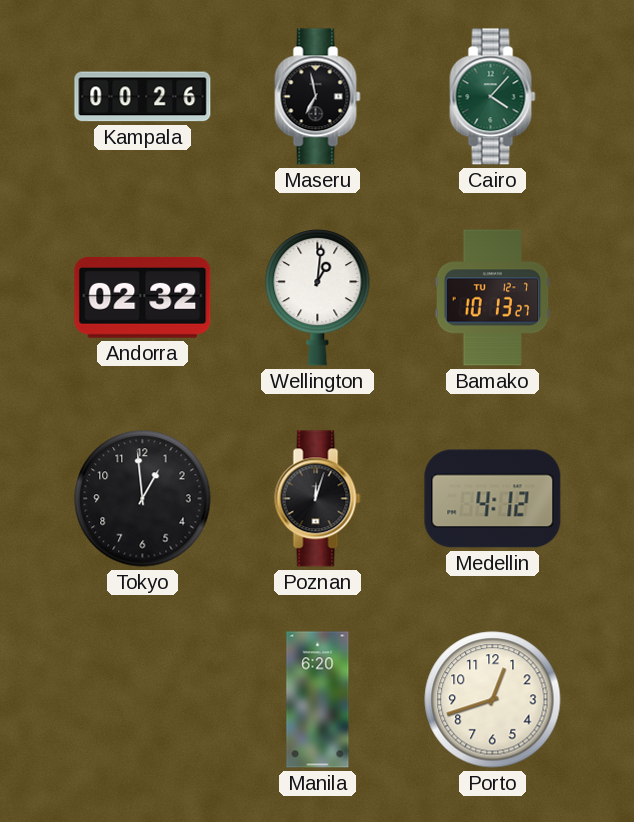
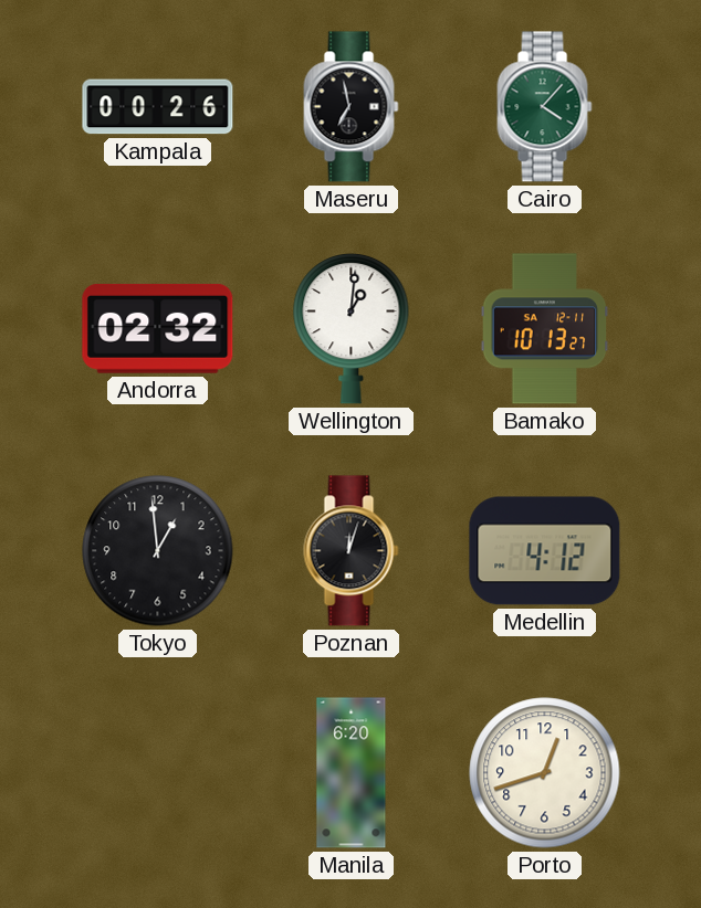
Bamako date: TU 12-7 -> SA 12-11
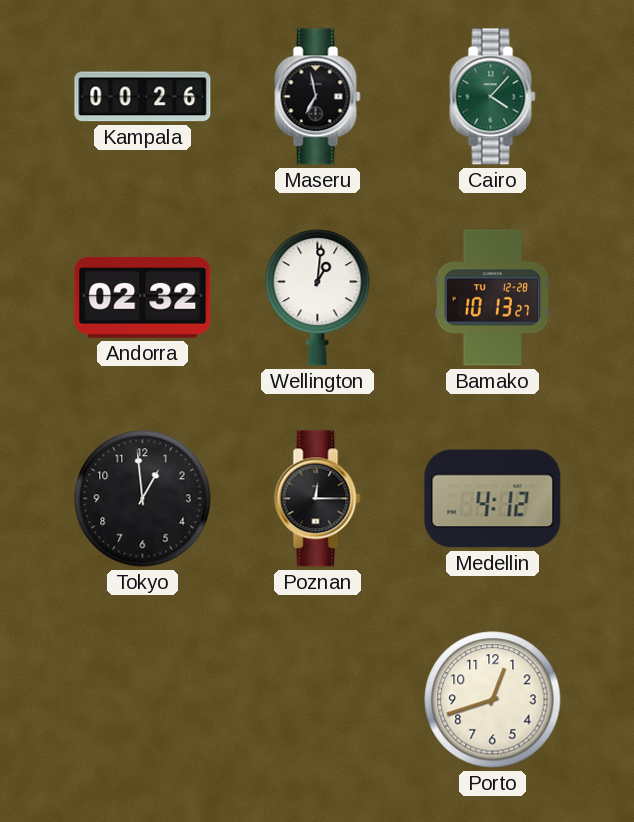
Bamako date: SA 12-11 -> TU 12-28
Poznan: 12:03 -> 12:15
Manila: 6:20 -> none
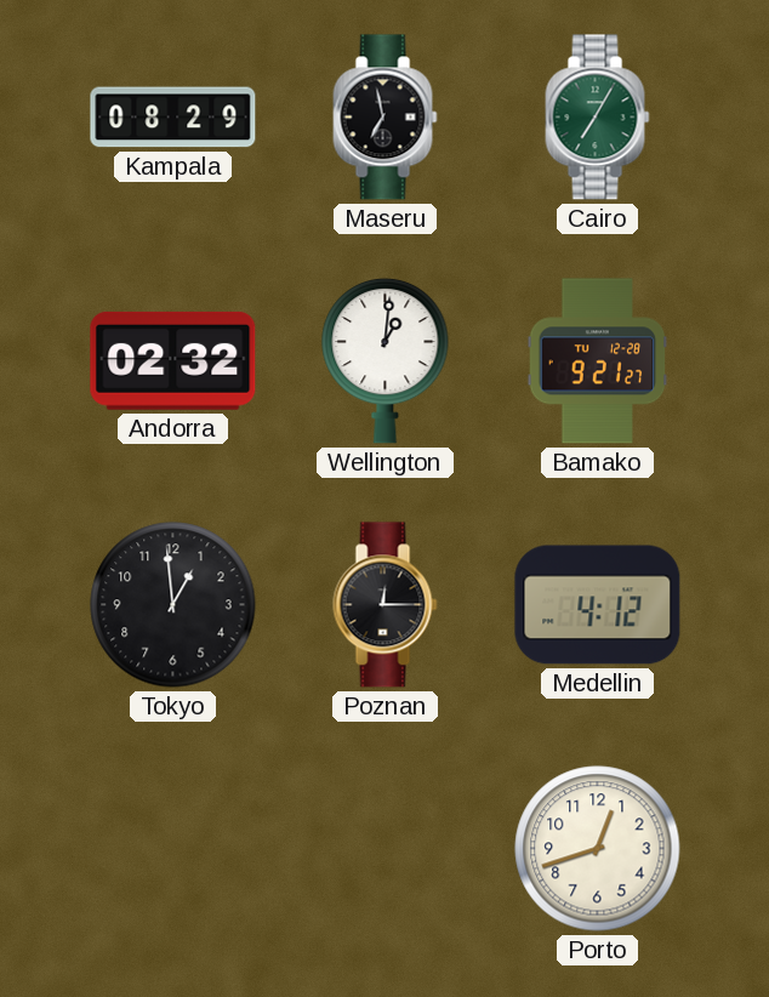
Kampala: 00:26 -> 08:29
Cairo: 4:07 -> 7:05
Bamako: 10:13 -> 9:21
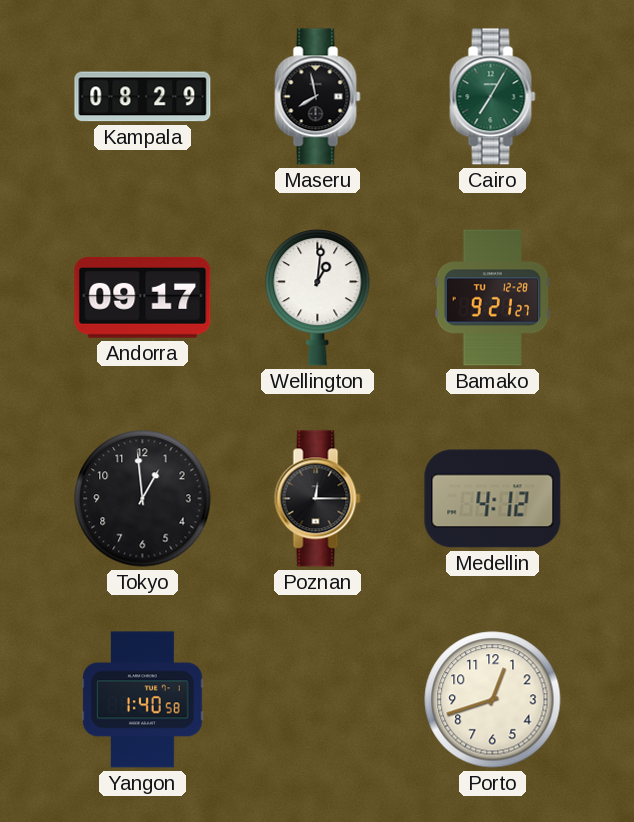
Maseru: 6:58 -> 7:58
Andorra: 02:32 -> 09:17
Yangon: none -> 1:40
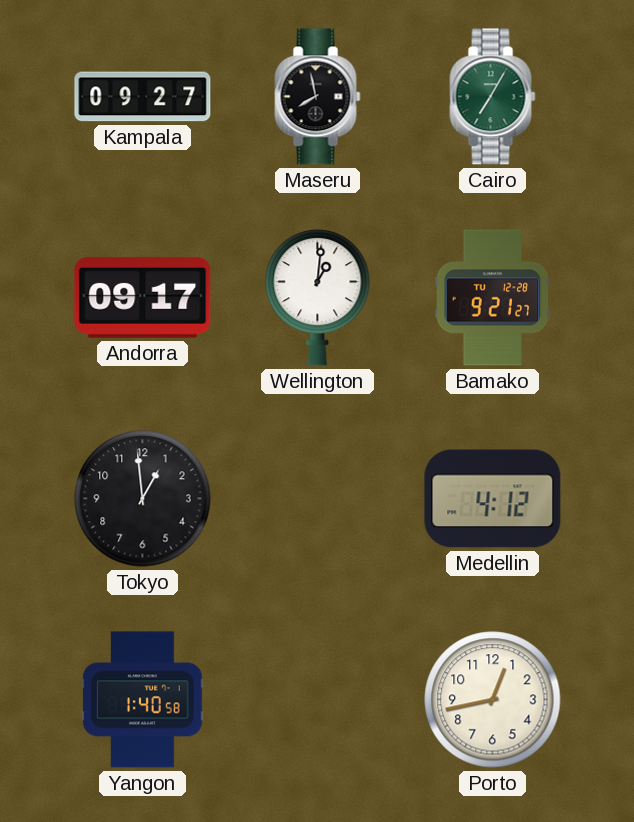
Kampala: 08:29 -> 09:27
Poznan: 12:15 -> none
Porto: 12:42 -> 12:43
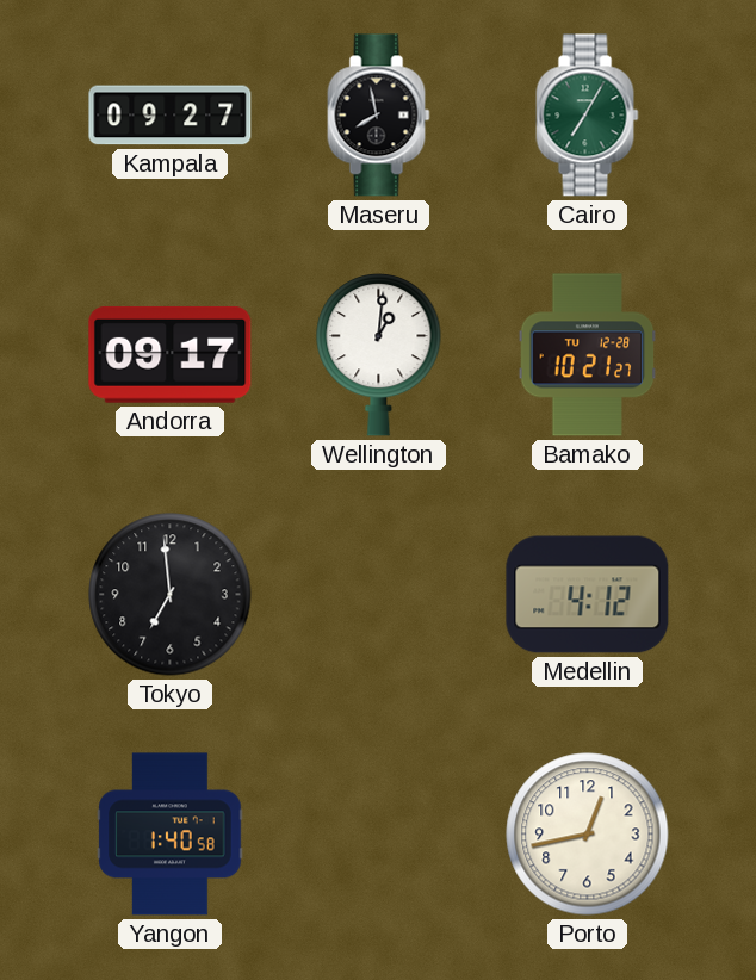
Bamako: 9:21 -> 10:21
Tokyo: 12:59 -> 6:59
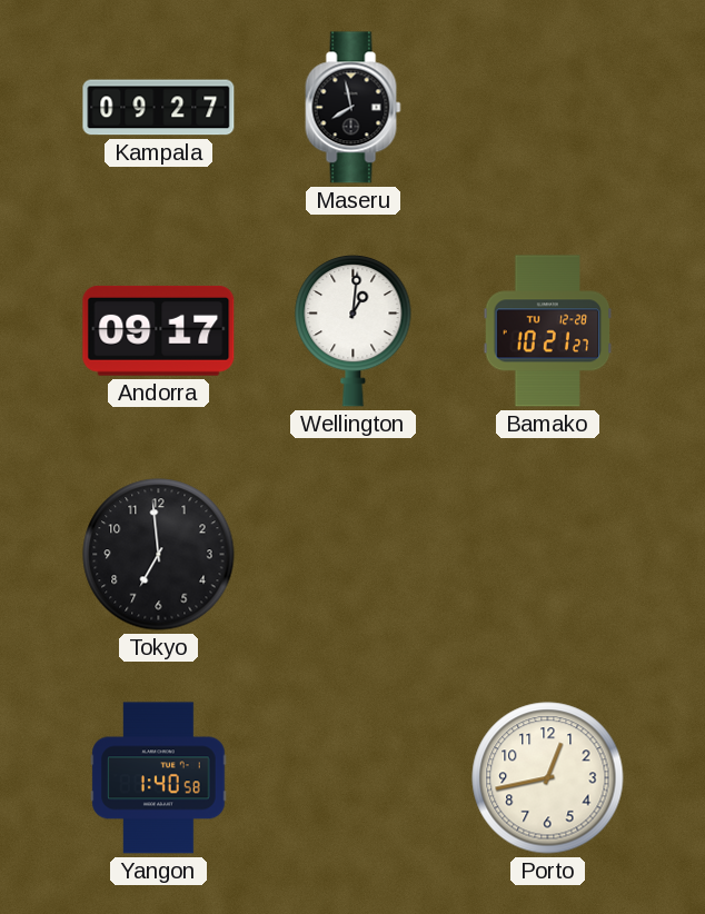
Cairo: 7:05 -> none
Medellin: 4:12 -> none
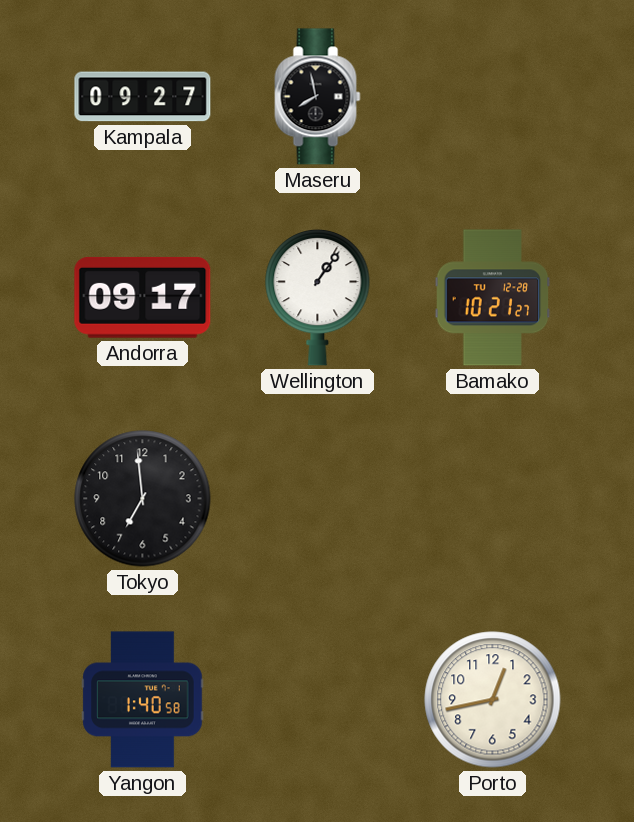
Wellington: 1:01 -> 1:06
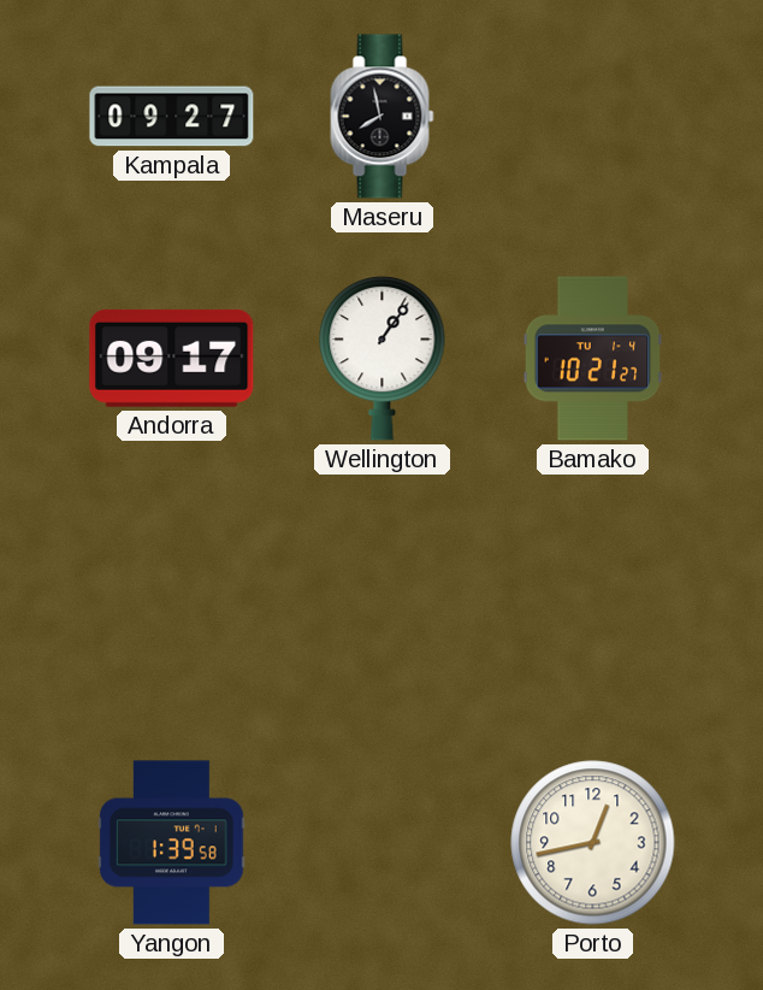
Bamako date: TU 12-28 -> TU 1-4
Tokyo: 6:59 -> none
Yangon: 1:40 -> 1:39
